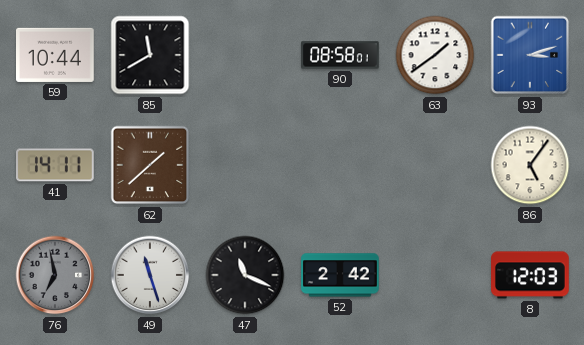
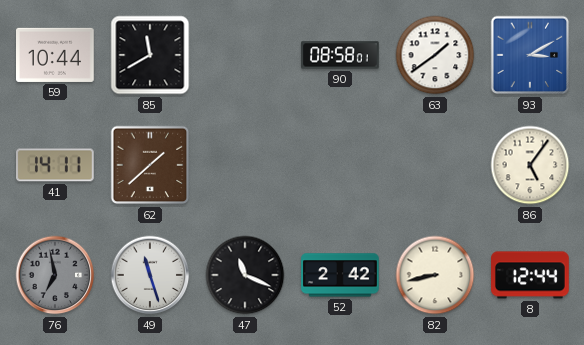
93: 3:12 -> 3:10
82: none -> 8:43
8: 12:03 -> 12:44
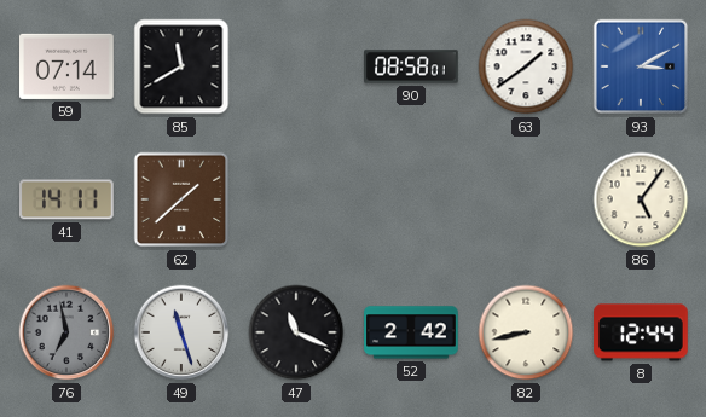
59: 10:44 -> 07:14
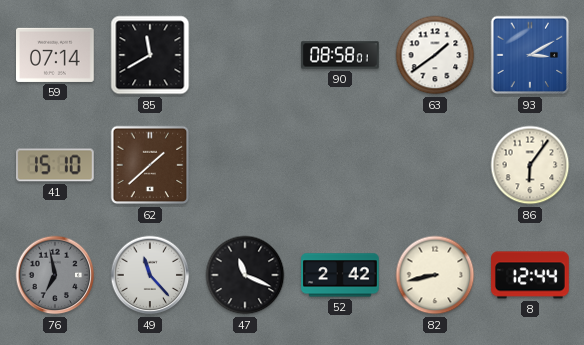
41: 14:11 -> 15:10
86: 5:06 -> 6:06
49: 11:27 -> 11:23
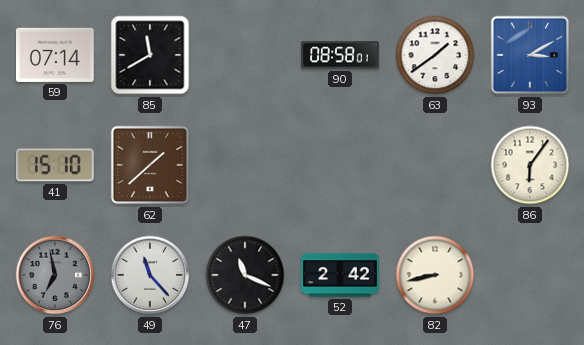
8: 12:44 -> none
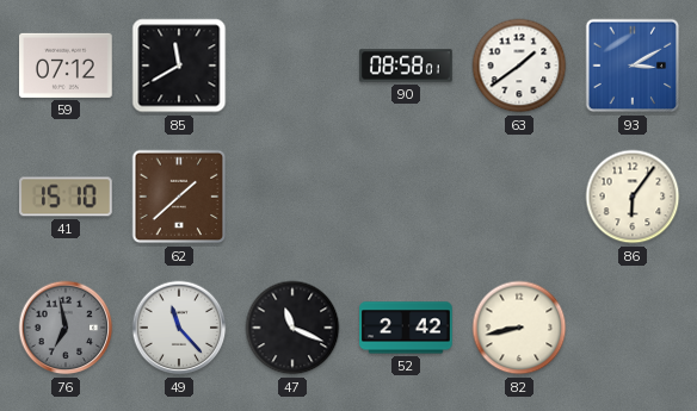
59: 07:14 -> 07:12
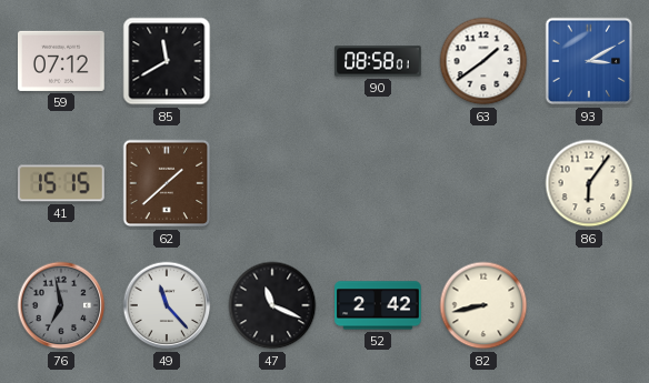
41: 15:10 -> 15:15
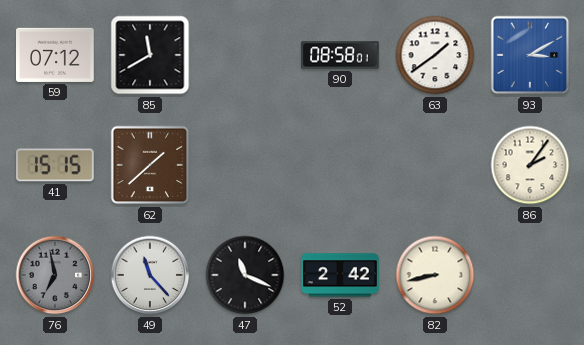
86: 6:06 -> 2:06
